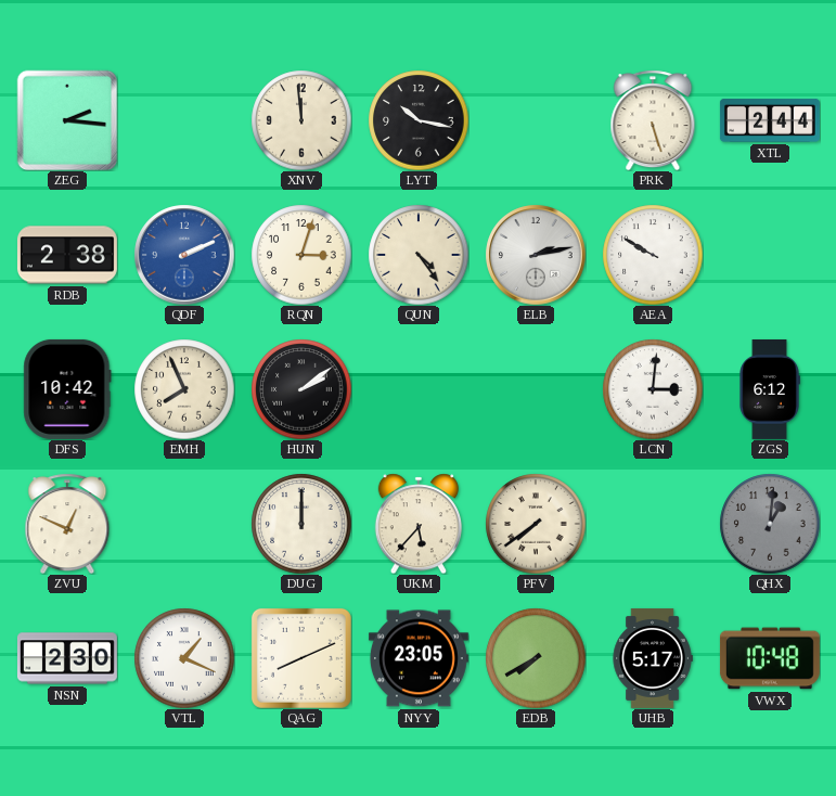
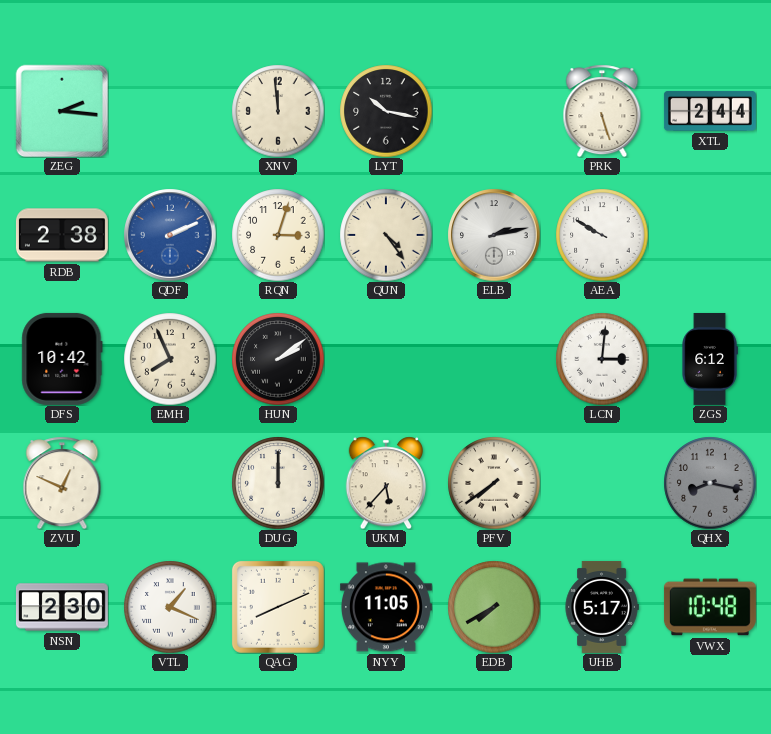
QHX: 1:01 -> 8:17
NYY: 23:05 -> 11:05
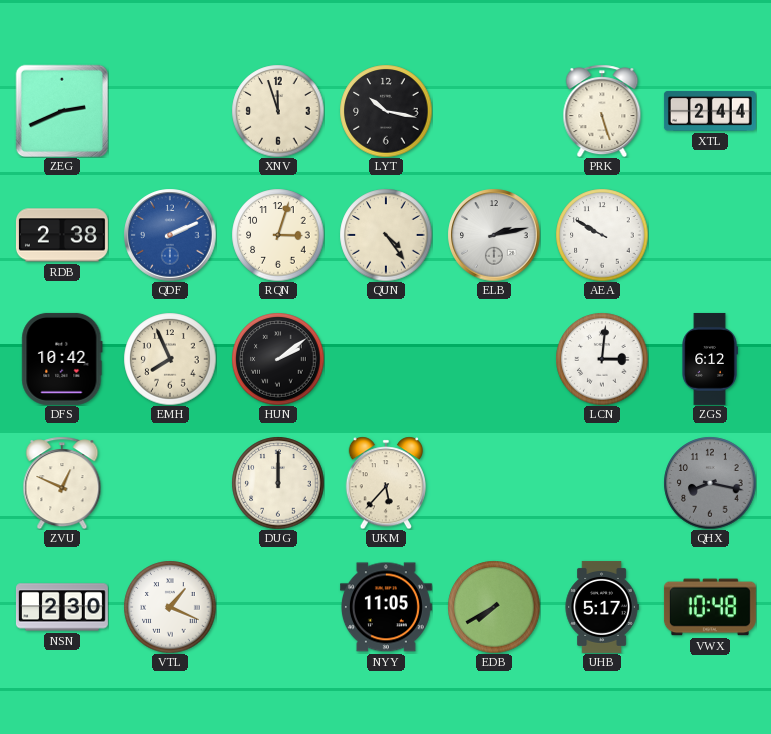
ZEG: 2:16 -> 2:41
XNV: 11:59 -> 11:57
PFV: 7:39 -> none
QAG: 8:11 -> none
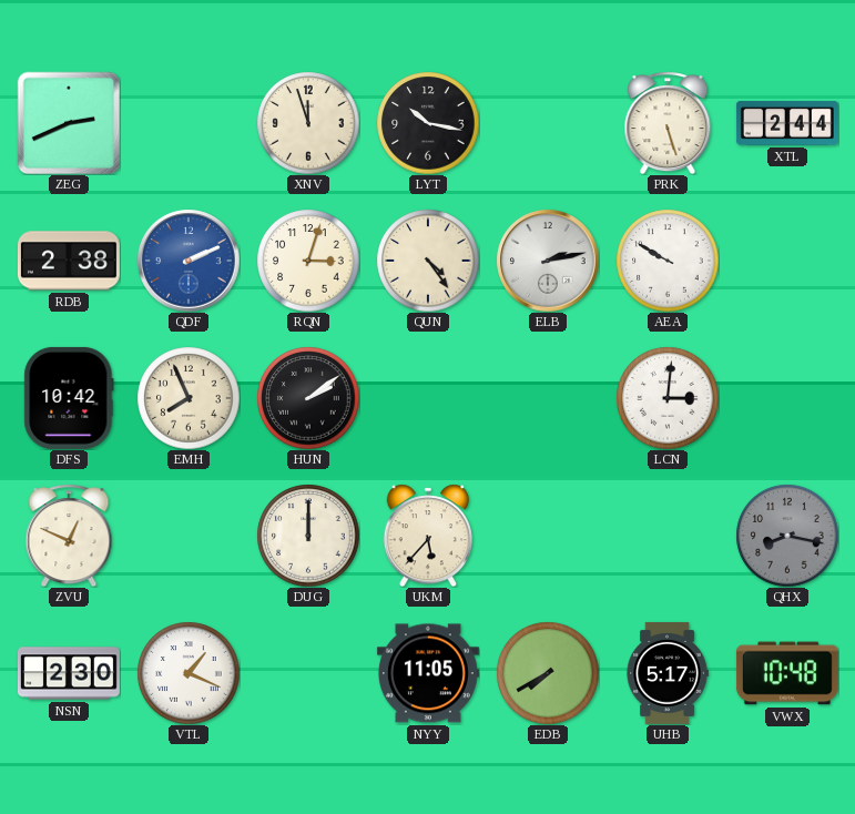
ZGS: 6:12 -> none
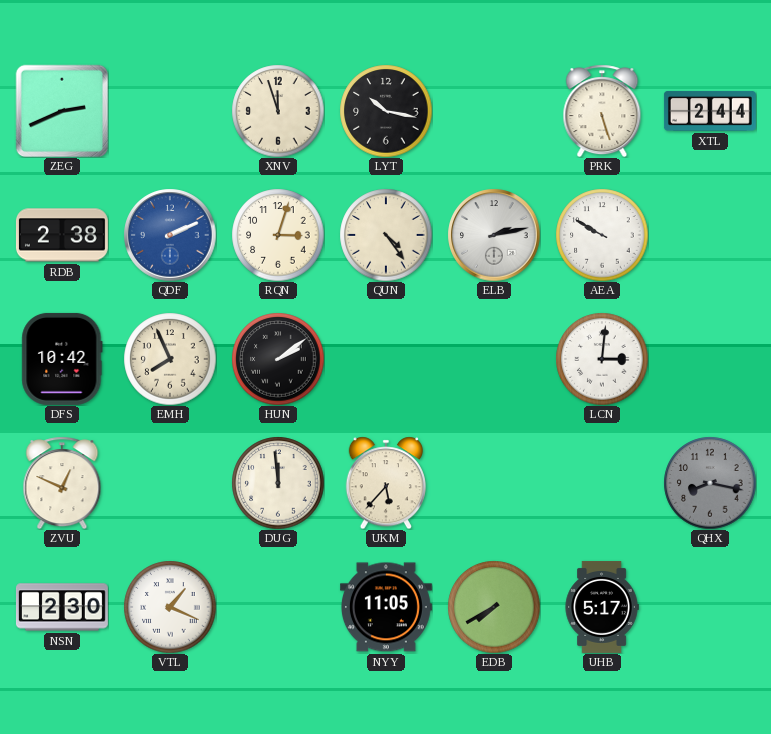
DUG: 12:00 -> 11:59
VWX: 10:48 -> none
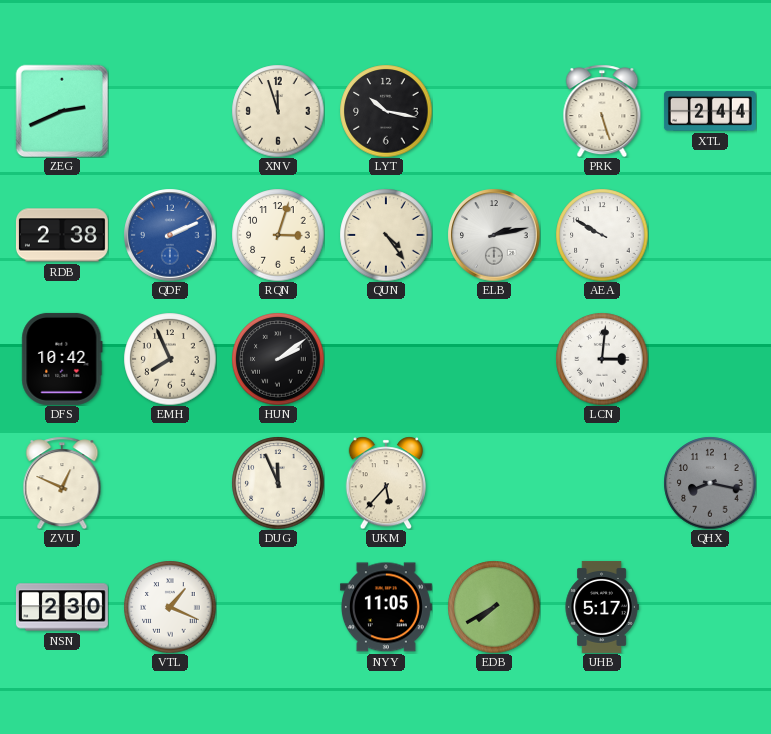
DUG: 11:59 -> 11:56
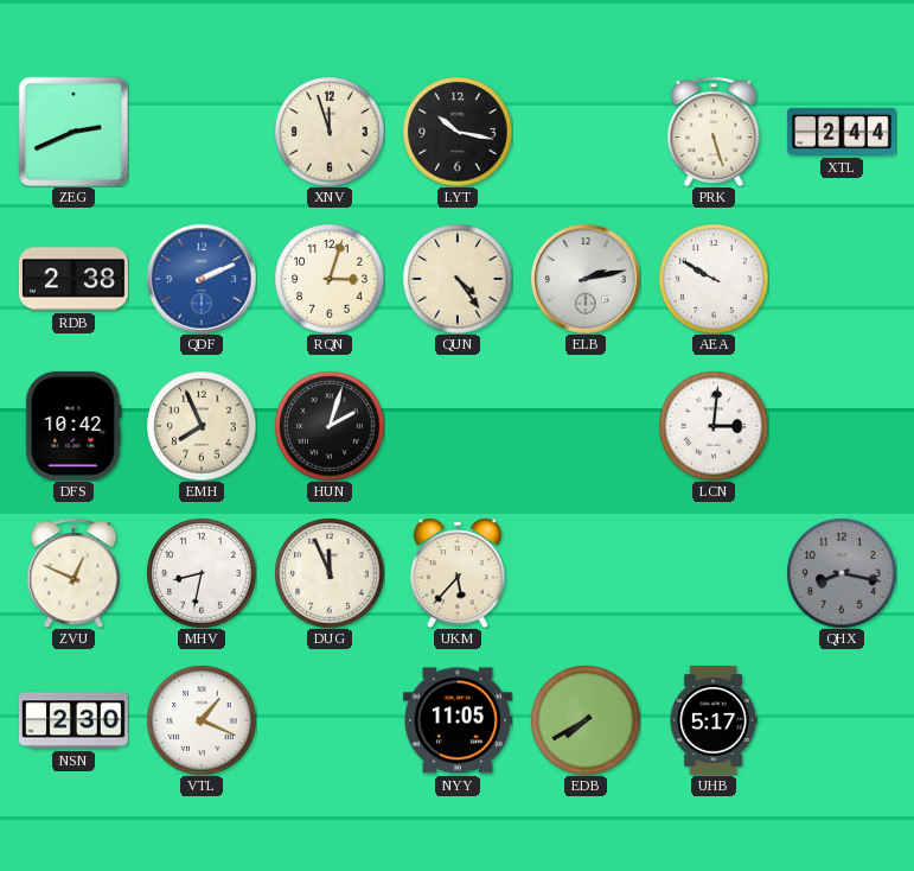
HUN: 2:09 -> 2:03
MHV: none -> 8:32
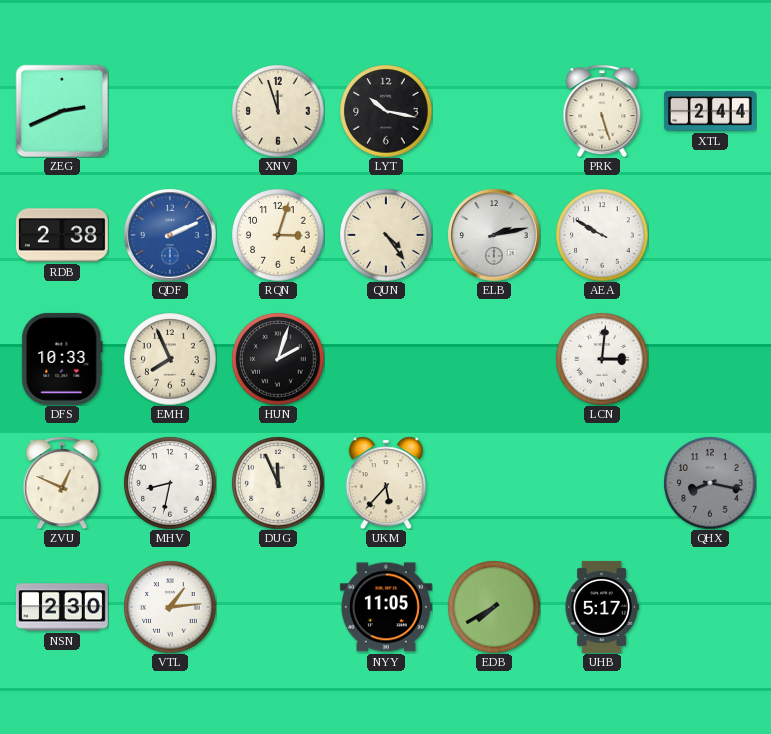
DFS: 10:42 -> 10:33
VTL: 1:19 -> 1:14
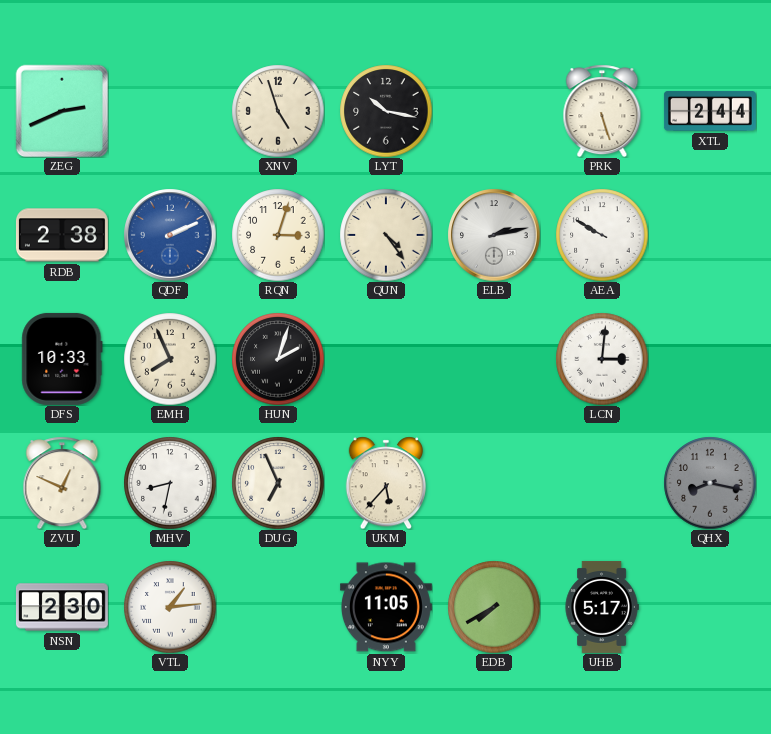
XNV: 11:57 -> 4:57
DUG: 11:56 -> 6:56
